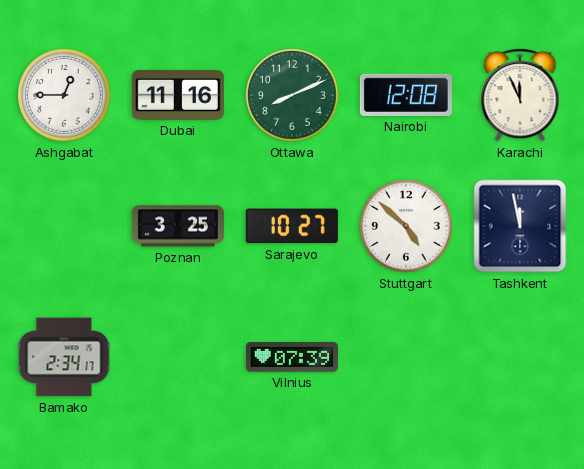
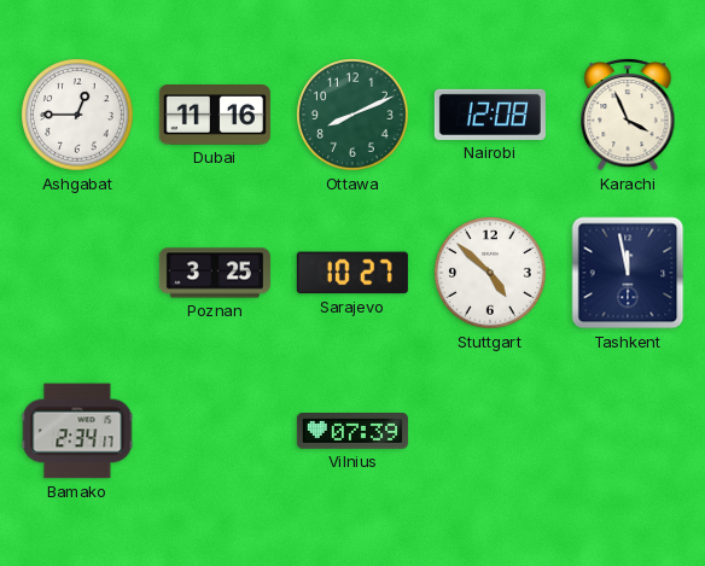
Karachi: 11:56 -> 3:56
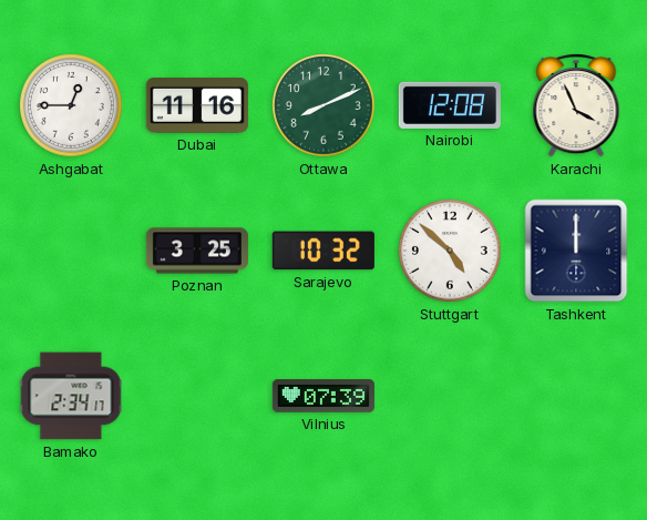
Sarajevo: 10:27 -> 10:32
Tashkent: 11:58 -> 12:00
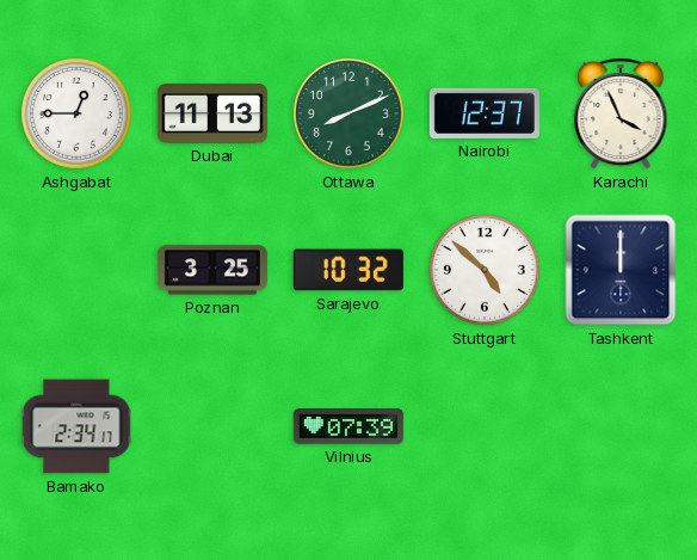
Dubai: 11:16 -> 11:13
Nairobi: 12:08 -> 12:37
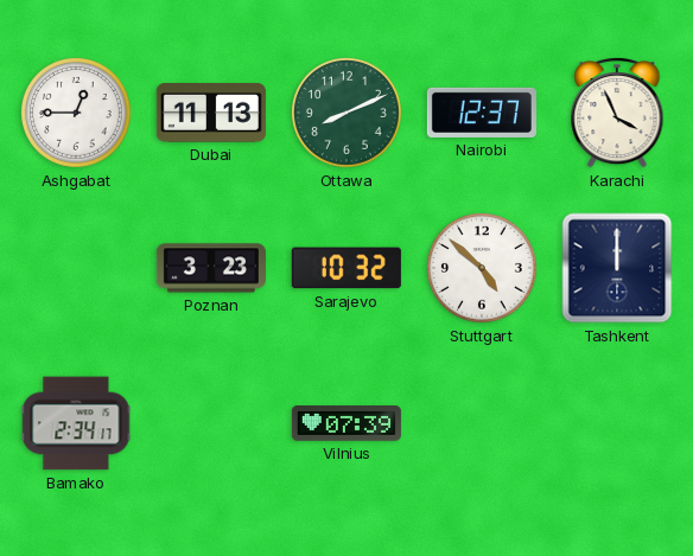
Poznan: 3:25 -> 3:23
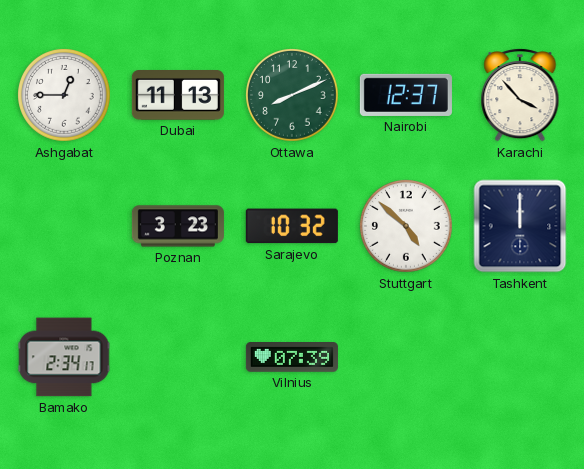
Karachi: 3:56 -> 3:53
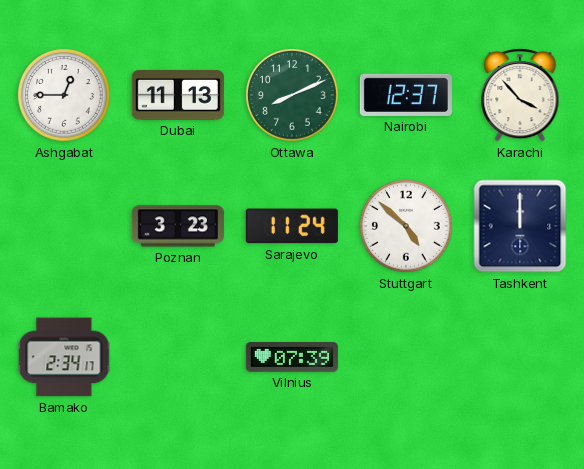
Sarajevo: 10:32 -> 11:24
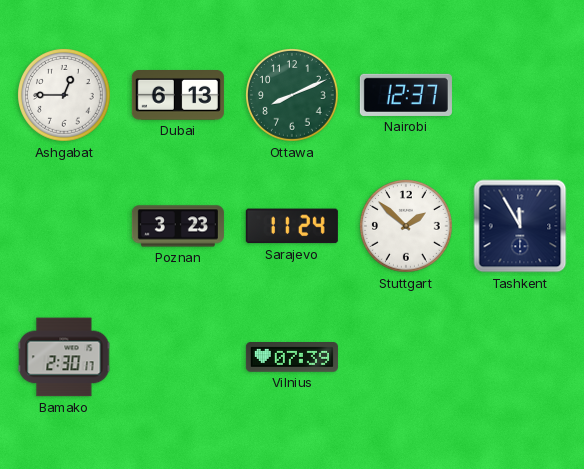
Dubai: 11:13 -> 6:13
Karachi: 3:53 -> none
Stuttgart: 4:52 -> 1:52
Tashkent: 12:00 -> 11:55
Bamako: 2:34 -> 2:30
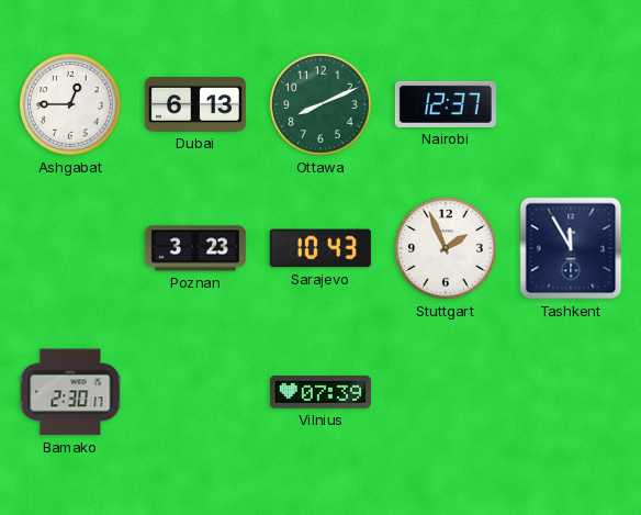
Sarajevo: 11:24 -> 10:43
Stuttgart: 1:52 -> 1:56
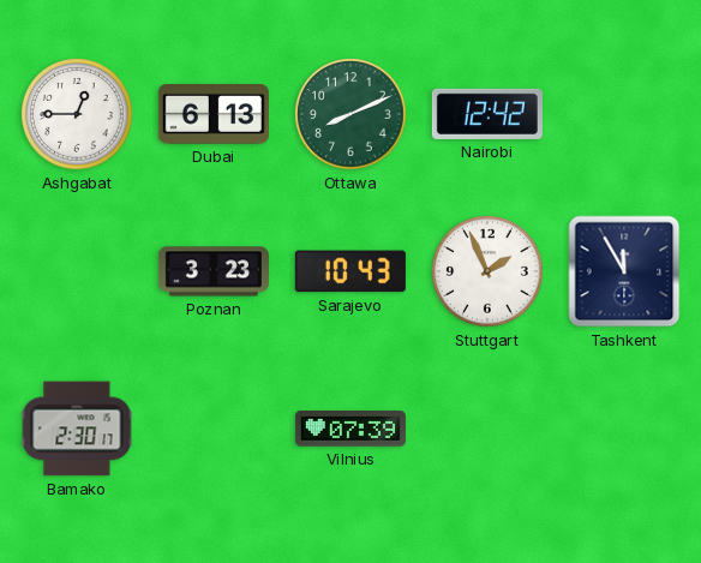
Nairobi: 12:37 -> 12:42
